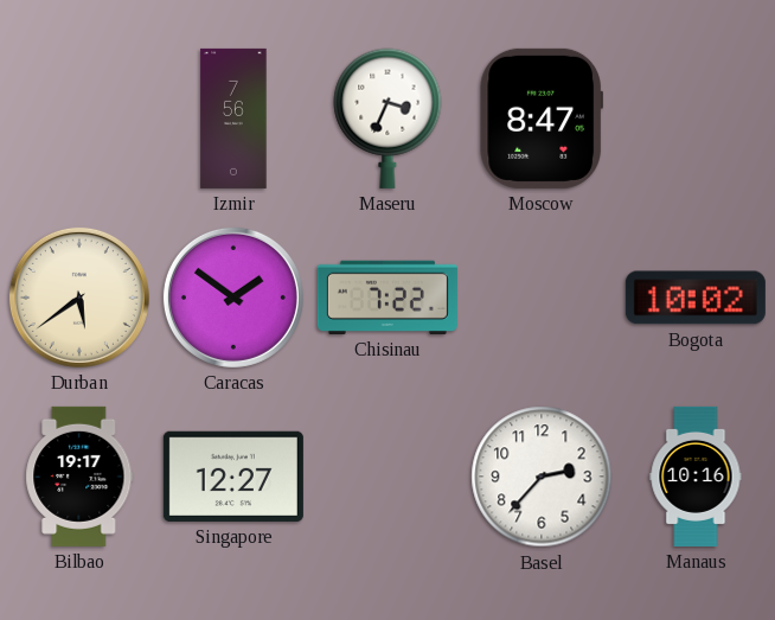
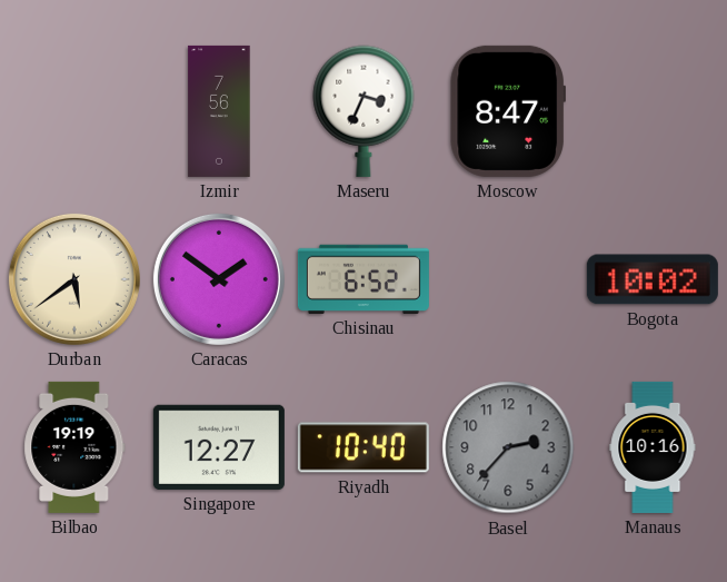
Chisinau: 7:22 -> 6:52
Bilbao: 19:17 -> 19:19
Riyadh: none -> 10:40
Basel dial: white -> grey
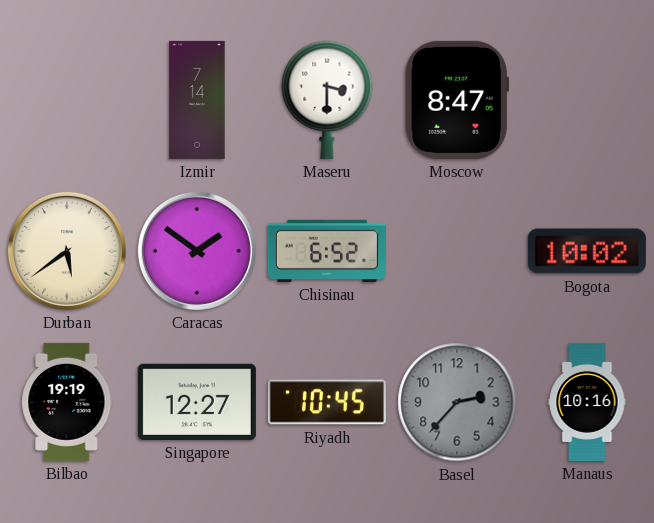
Izmir: 7:56 -> 7:14
Maseru: 3:34 -> 3:30
Riyadh: 10:40 -> 10:45
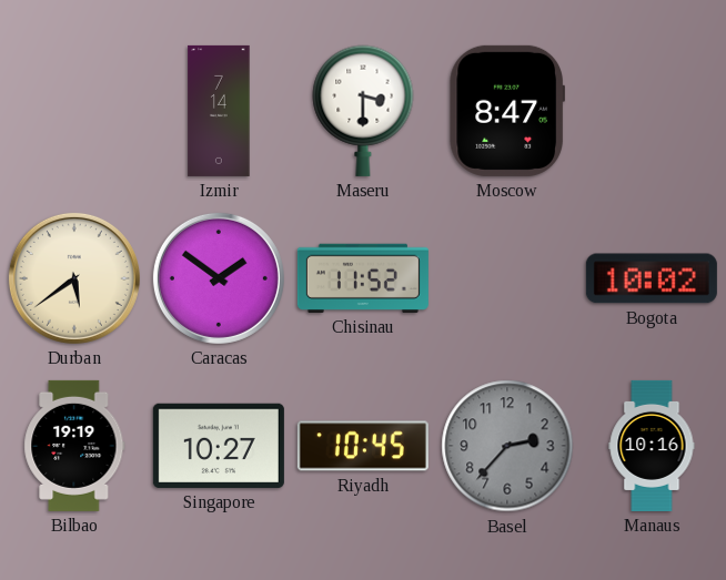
Chisinau: 6:52 -> 11:52
Singapore: 12:27 -> 10:27
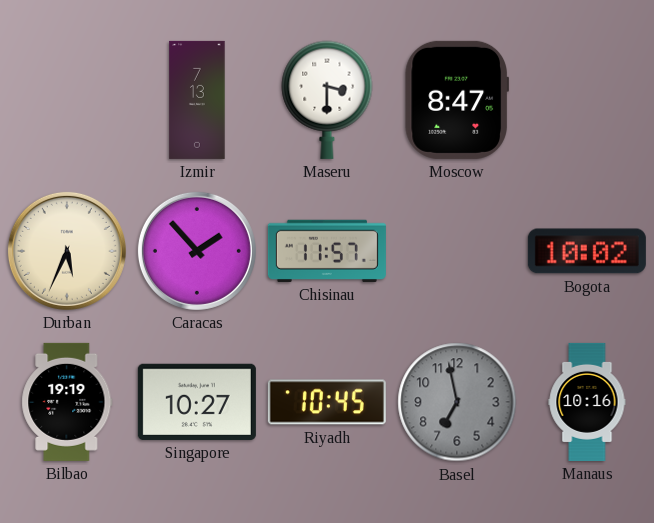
Izmir: 7:14 -> 7:13
Durban: 5:39 -> 5:34
Caracas: 1:51 -> 1:53
Chisinau: 11:52 -> 11:57
Basel: 2:37 -> 6:58
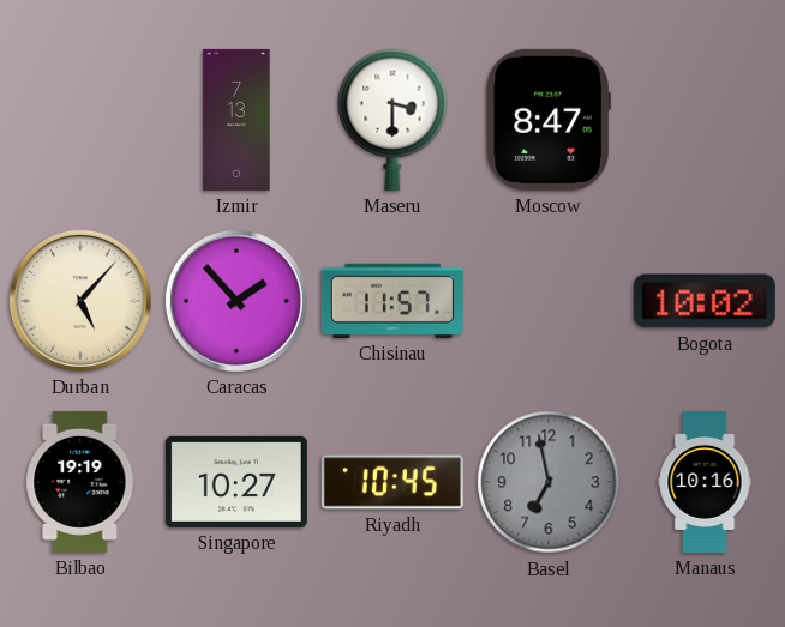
Durban: 5:34 -> 5:07
